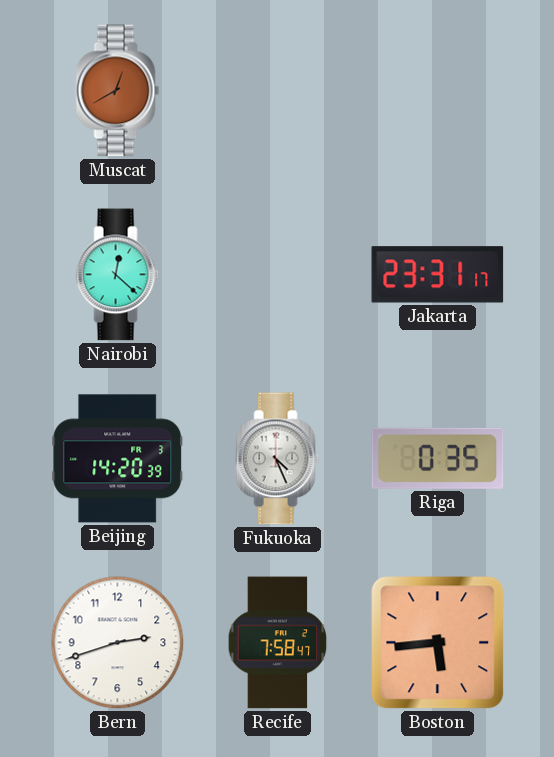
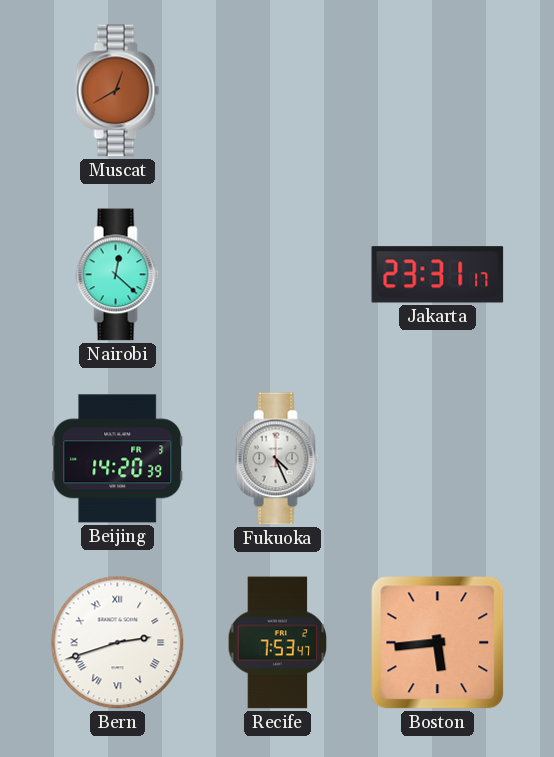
Riga: 0:35 -> none
Bern numerals: Arabic -> Roman
Recife: 7:58 -> 7:53
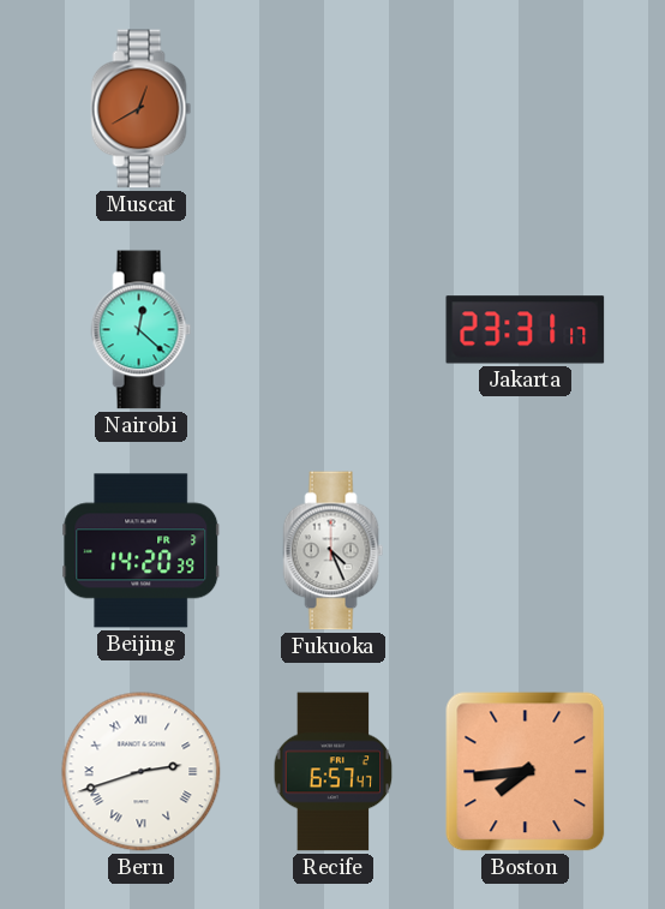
Recife: 7:53 -> 6:57
Boston: 5:44 -> 7:44
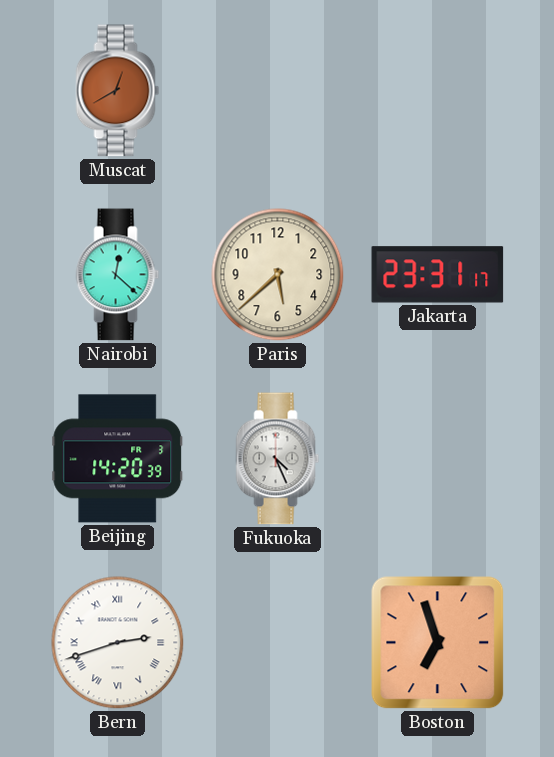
Paris: none -> 5:38
Recife: 6:57 -> none
Boston: 7:44 -> 6:57
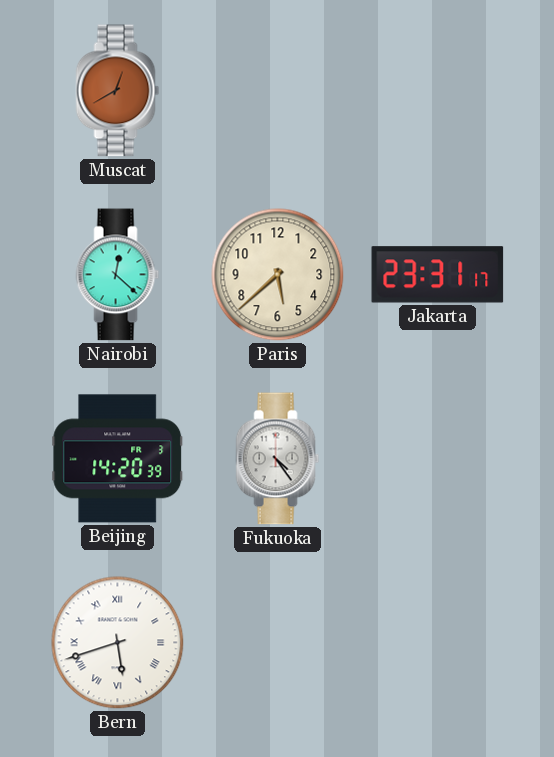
Fukuoka: 4:26 -> 4:24
Bern: 2:42 -> 5:42
Boston: 6:57 -> none
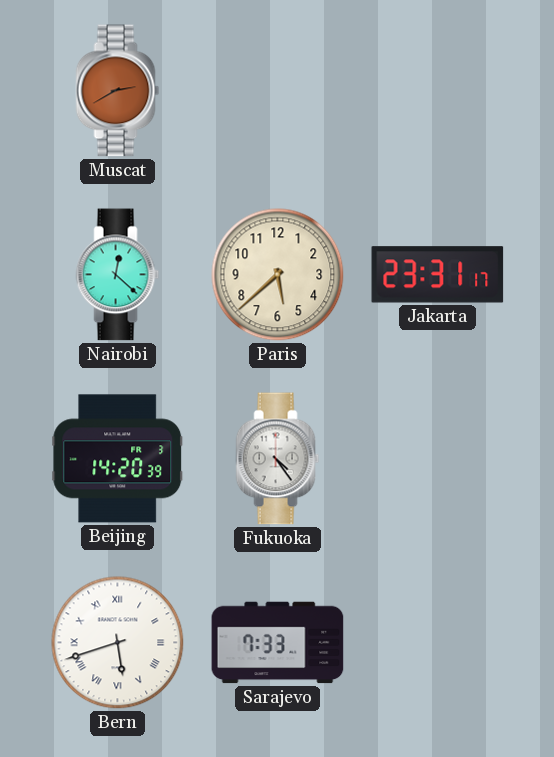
Muscat: 12:40 -> 2:40
Sarajevo: none -> 7:33
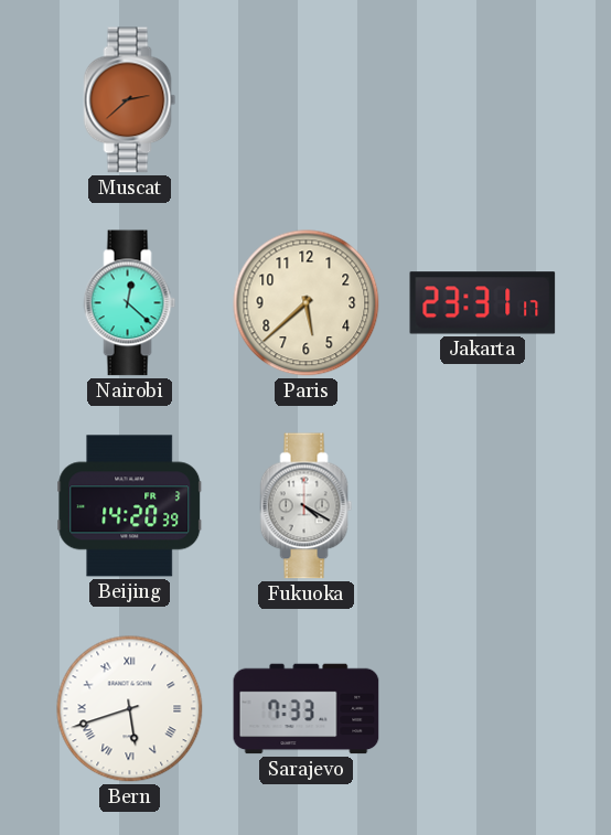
Muscat: 2:40 -> 2:38
Fukuoka: 4:24 -> 4:20
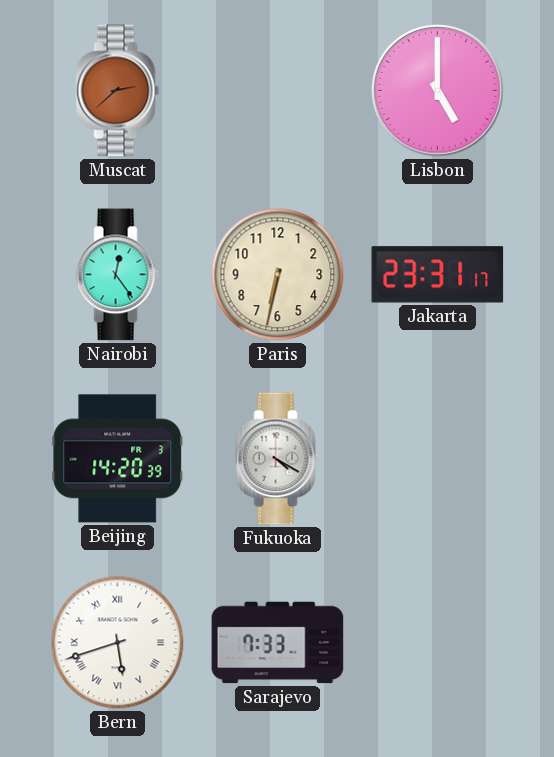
Lisbon: none -> 5:00
Nairobi: 12:22 -> 12:24
Paris: 5:38 -> 6:32
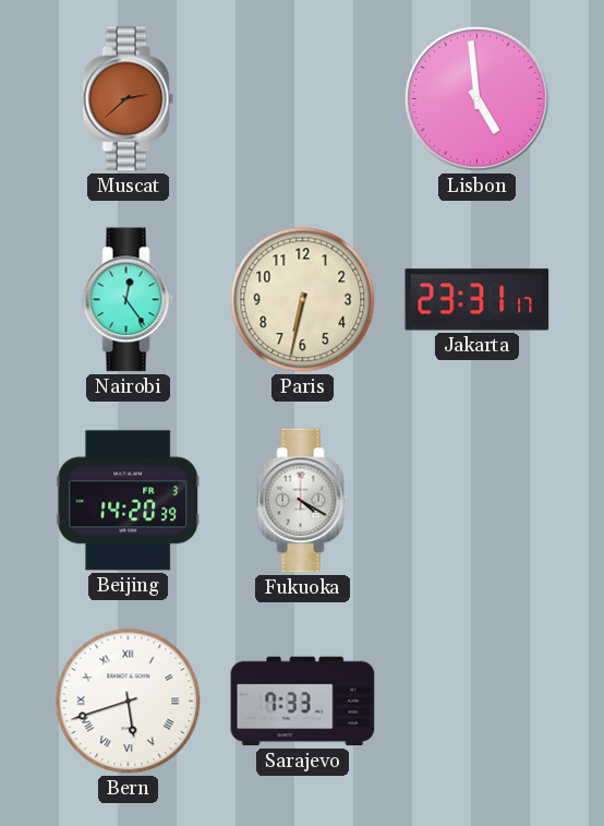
Lisbon: 5:00 -> 4:59
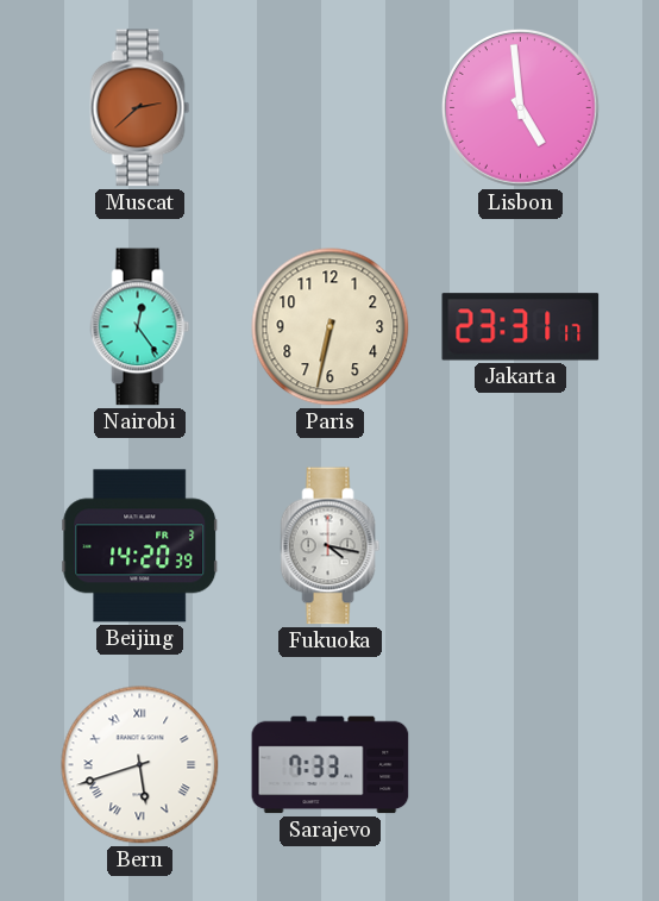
Fukuoka: 4:20 -> 4:17
